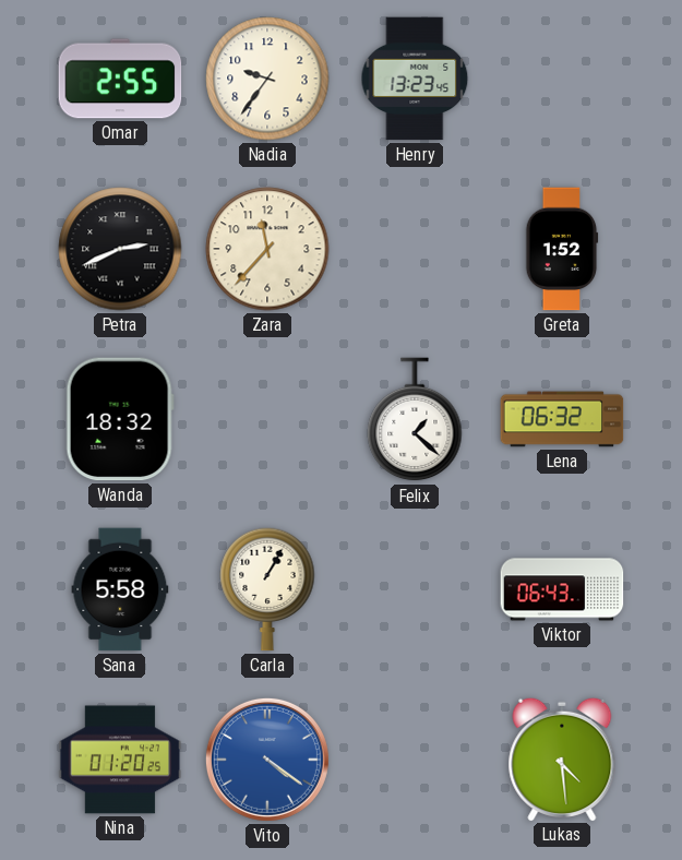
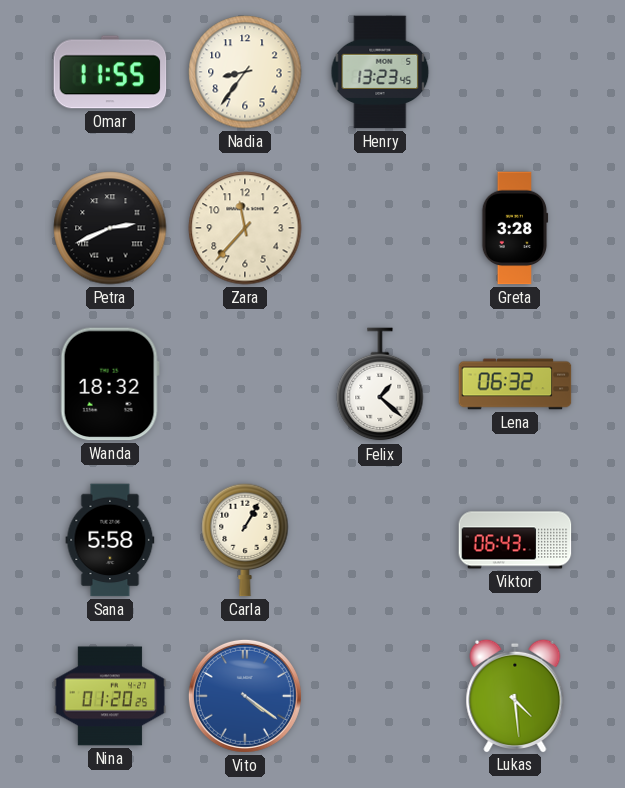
Omar: 2:55 -> 11:55
Nadia: 9:36 -> 8:36
Greta: 1:52 -> 3:28
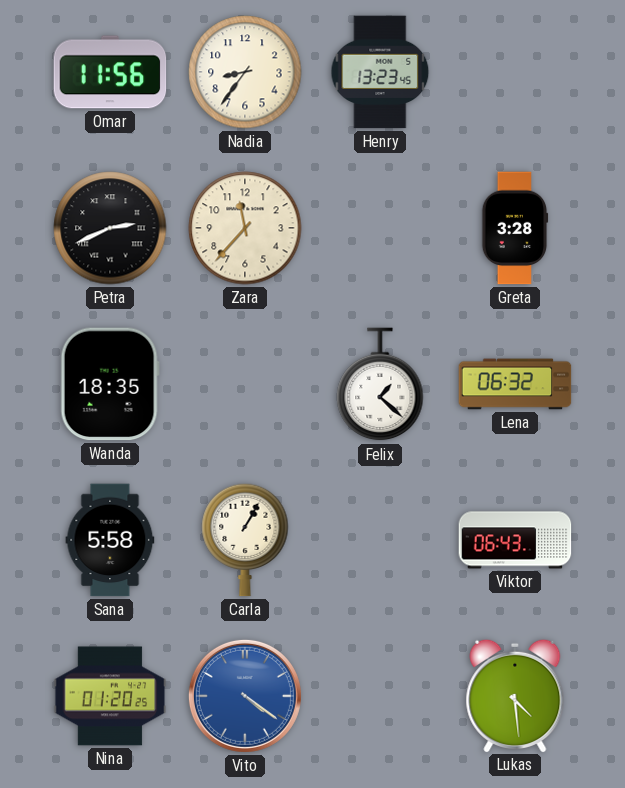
Omar: 11:55 -> 11:56
Wanda: 18:32 -> 18:35
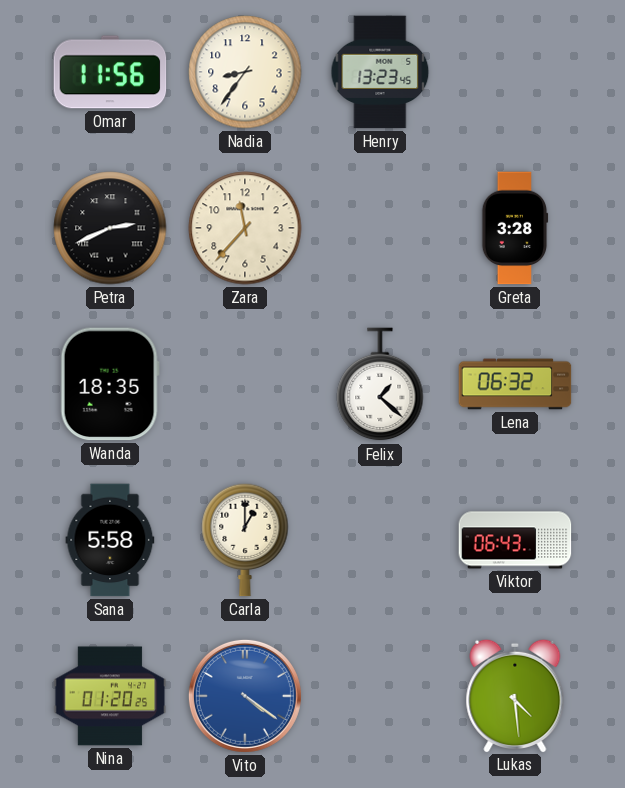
Carla: 1:05 -> 1:00
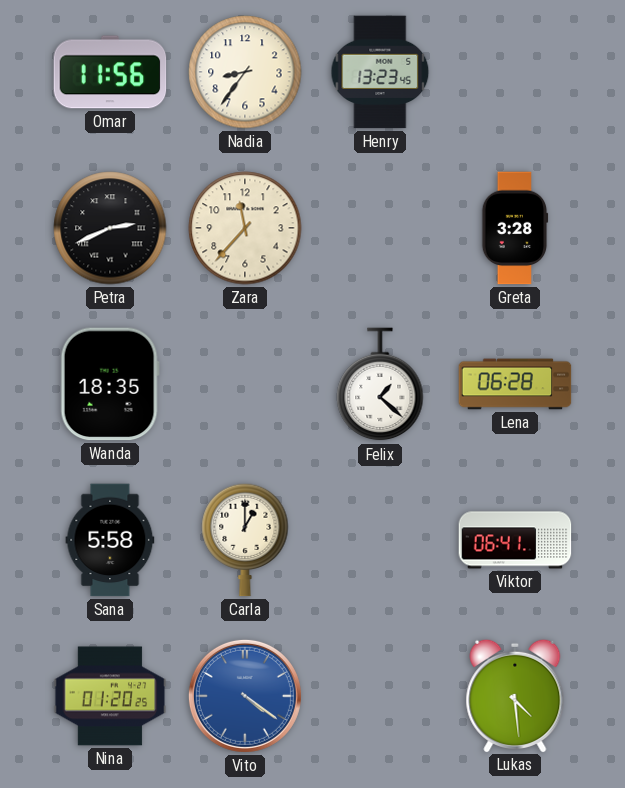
Lena: 06:32 -> 06:28
Viktor: 06:43 -> 06:41
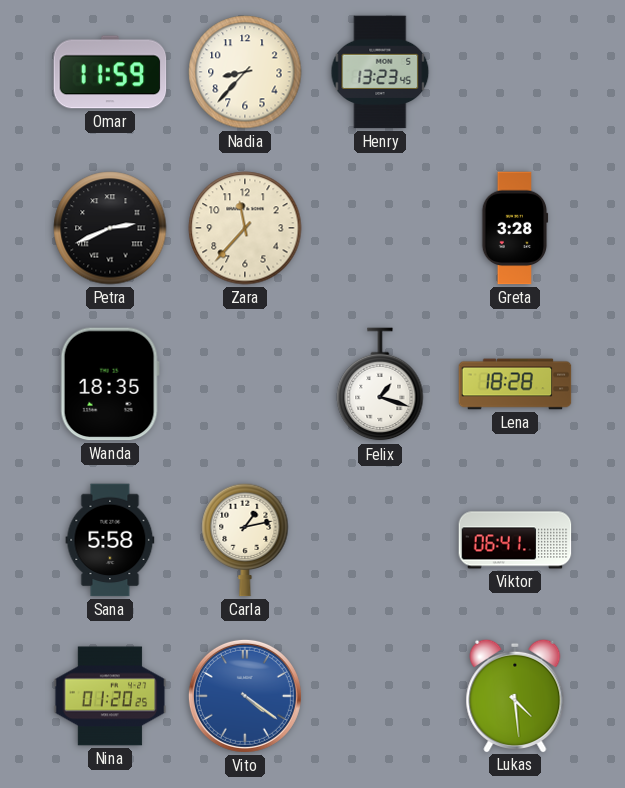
Omar: 11:56 -> 11:59
Nadia: 8:36 -> 8:37
Felix: 1:22 -> 1:18
Lena: 06:28 -> 18:28
Carla: 1:00 -> 1:13
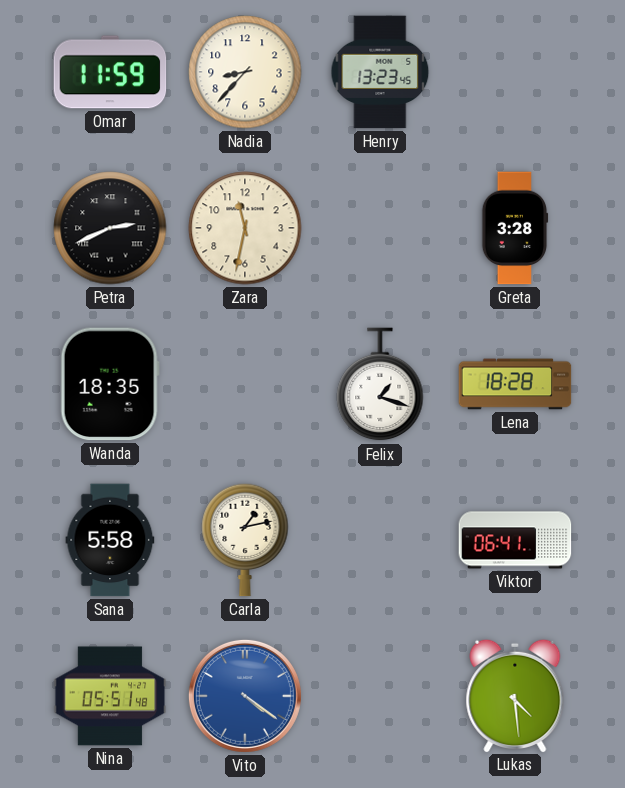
Zara: 11:37 -> 11:32
Nina: 01:20 -> 05:51
